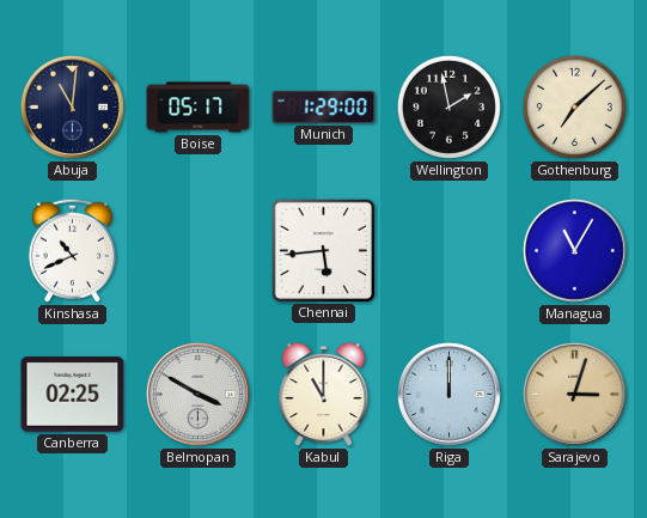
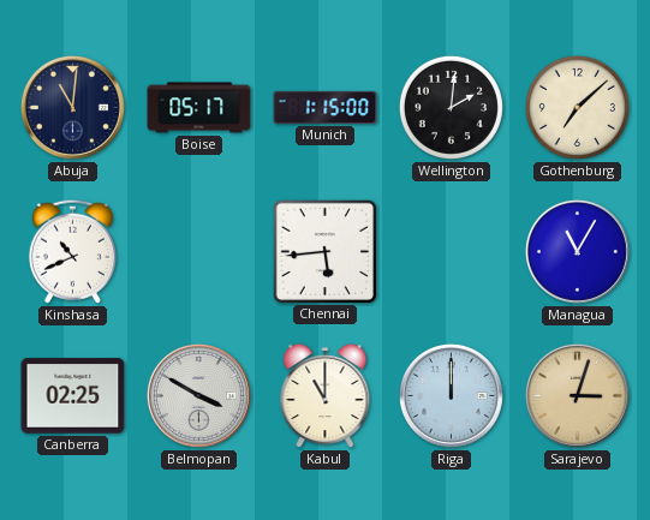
Munich: 1:29 -> 1:15
Wellington: 1:58 -> 2:01
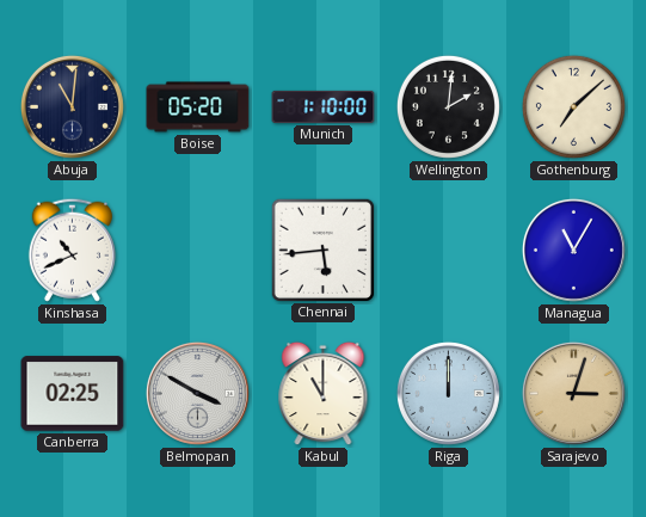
Boise: 05:17 -> 05:20
Munich: 1:15 -> 1:10
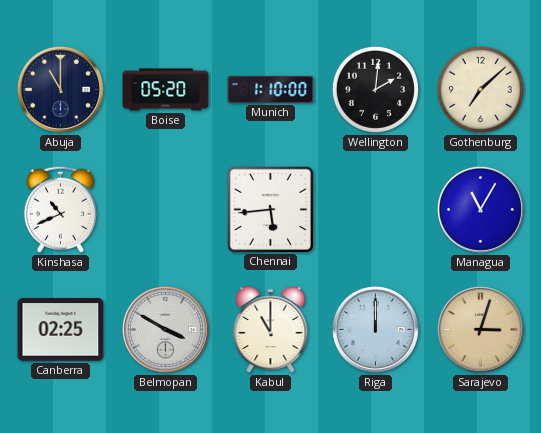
Abuja: 11:01 -> 11:00
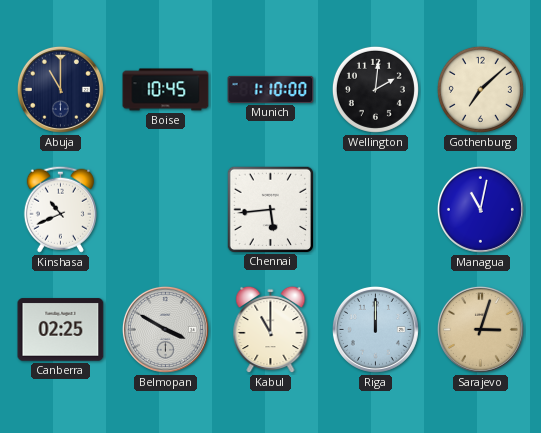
Boise: 05:20 -> 10:45
Managua: 11:05 -> 11:02
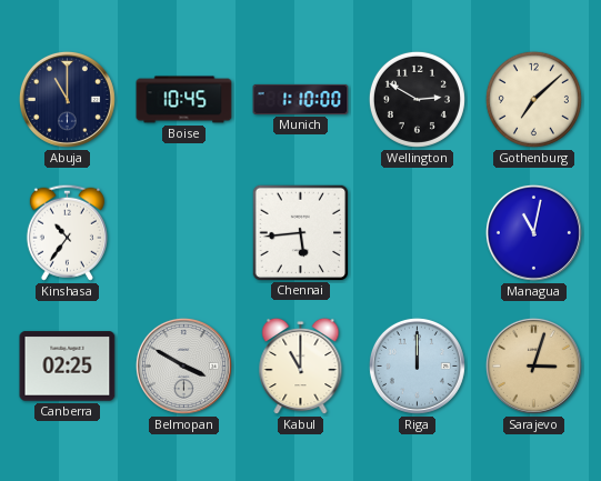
Wellington: 2:01 -> 2:50
Kinshasa: 10:41 -> 10:36
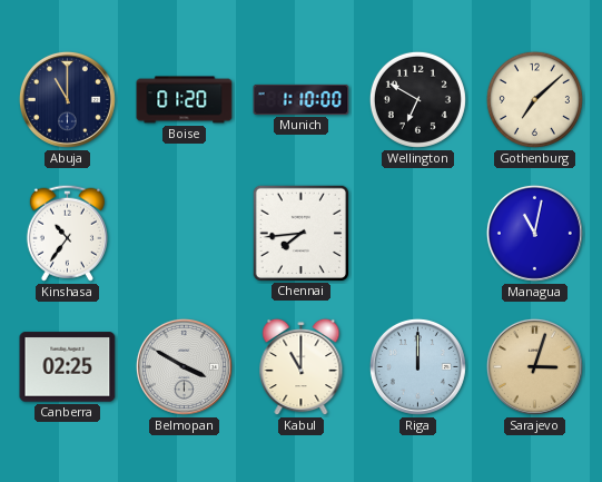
Boise: 10:45 -> 01:20
Wellington: 2:50 -> 6:50
Chennai: 5:44 -> 7:44
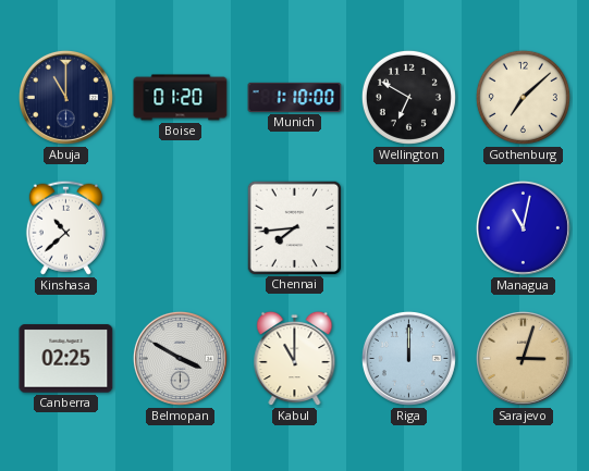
Kinshasa: 10:36 -> 10:38
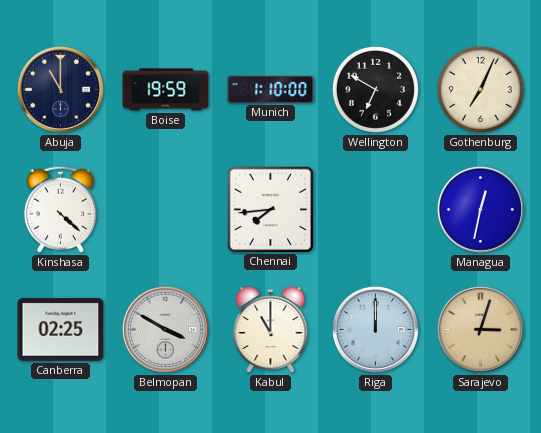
Boise: 01:20 -> 19:59
Gothenburg: 7:08 -> 7:04
Kinshasa: 10:38 -> 4:22
Managua: 11:02 -> 12:32
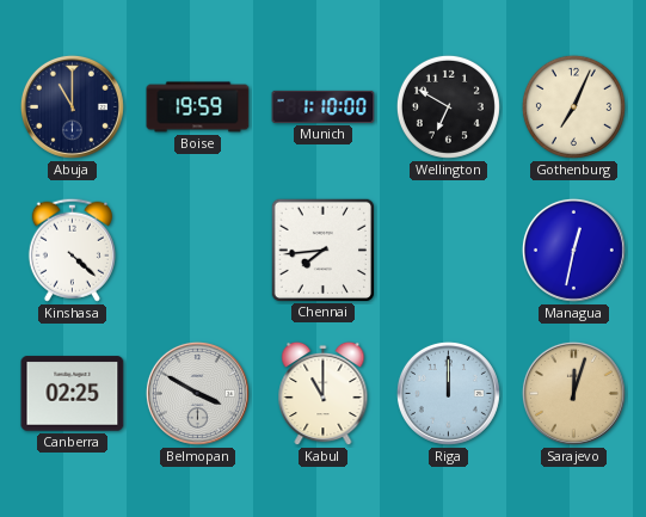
Sarajevo: 3:03 -> 12:03
